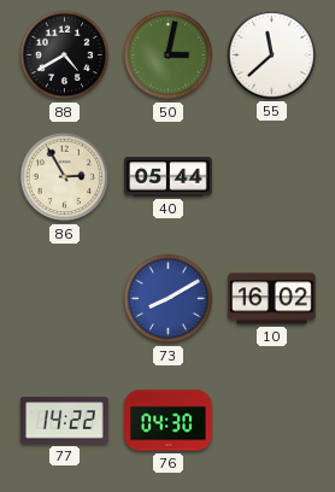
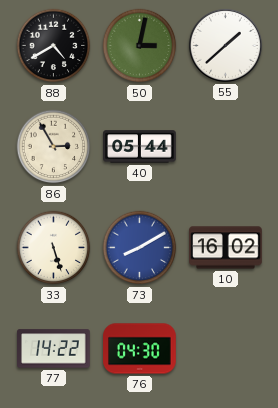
55: 11:38 -> 1:38
33: none -> 5:27
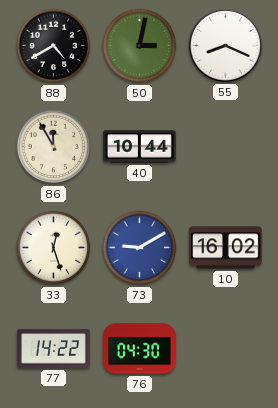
55: 1:38 -> 8:19
86: 2:55 -> 11:55
40: 05:44 -> 10:44
33: 5:27 -> 12:27
73: 8:10 -> 9:10
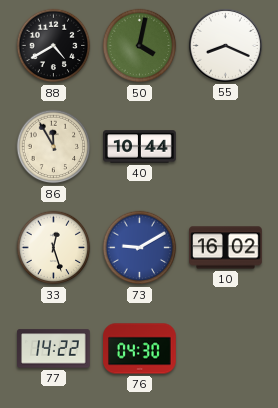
50: 3:02 -> 4:02
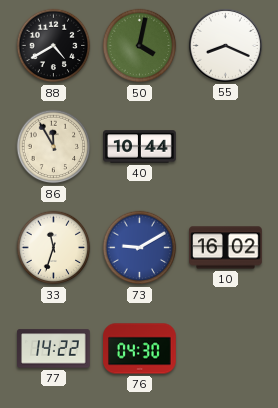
33: 12:27 -> 11:33
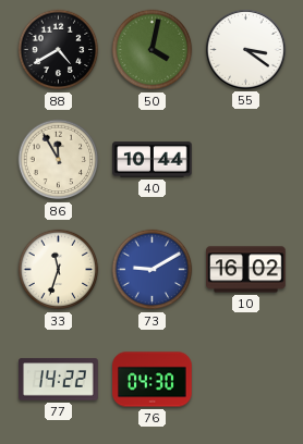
55: 8:19 -> 3:21
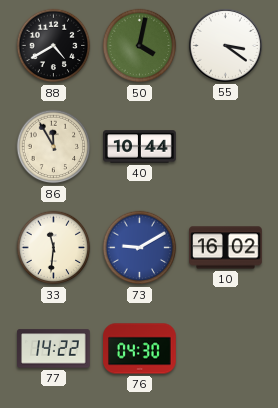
33: 11:33 -> 11:31
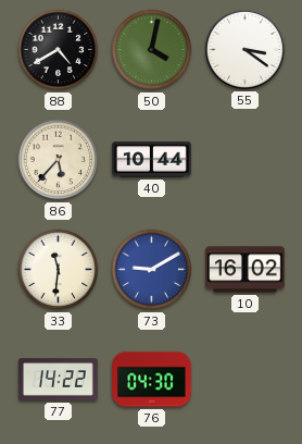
86: 11:55 -> 5:37
